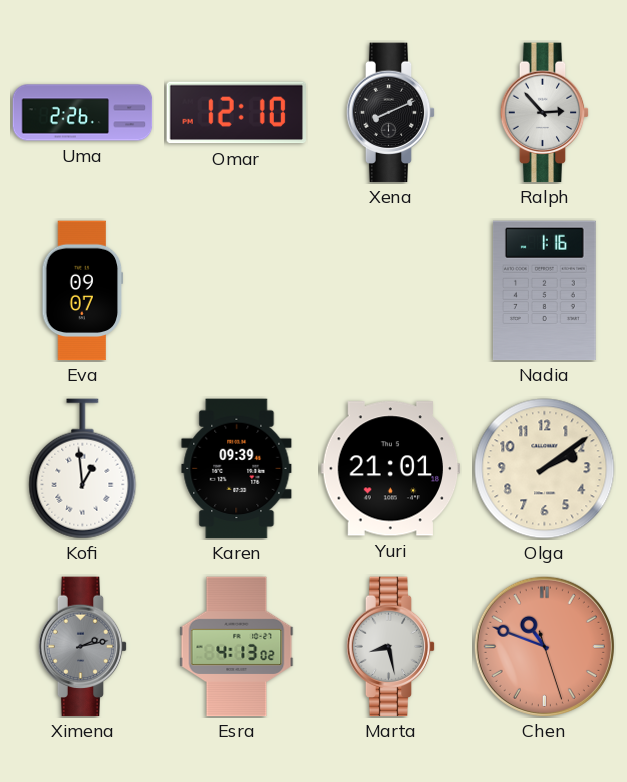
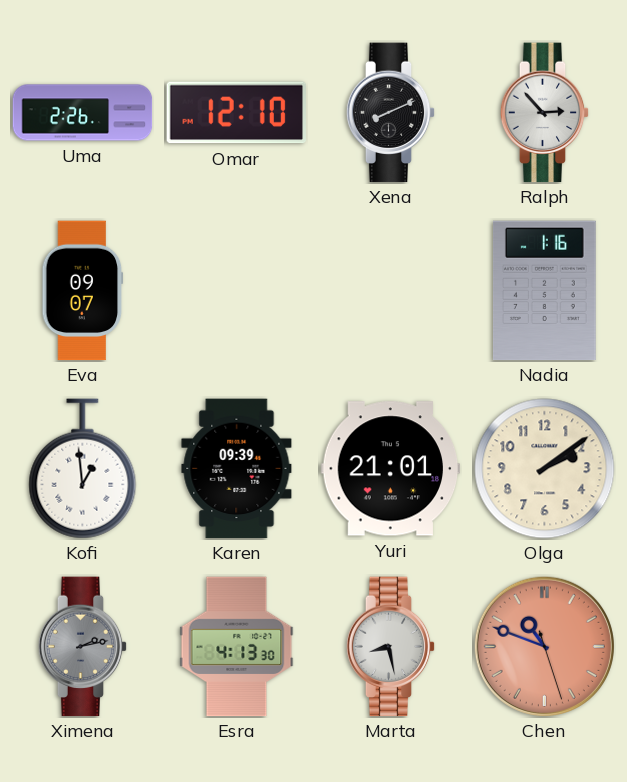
Esra: 4:13:02 -> 4:13:30
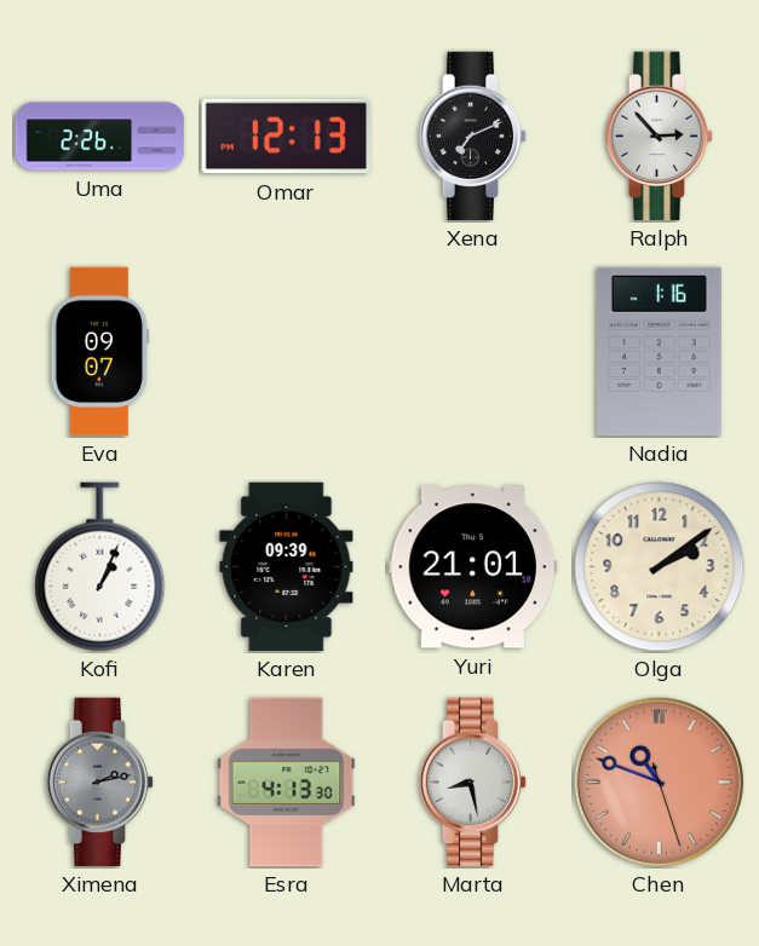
Omar: 12:10 -> 12:13
Xena: 8:11 -> 7:11
Kofi: 12:59 -> 1:04
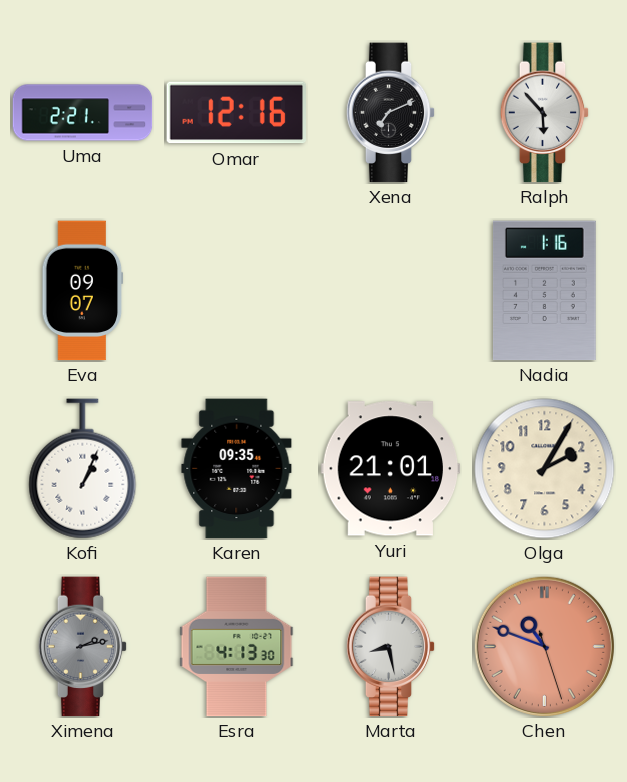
Uma: 2:26 -> 2:21
Omar: 12:13 -> 12:16
Ralph: 2:53 -> 5:53
Karen: 09:39 -> 09:35
Olga: 2:09 -> 2:05
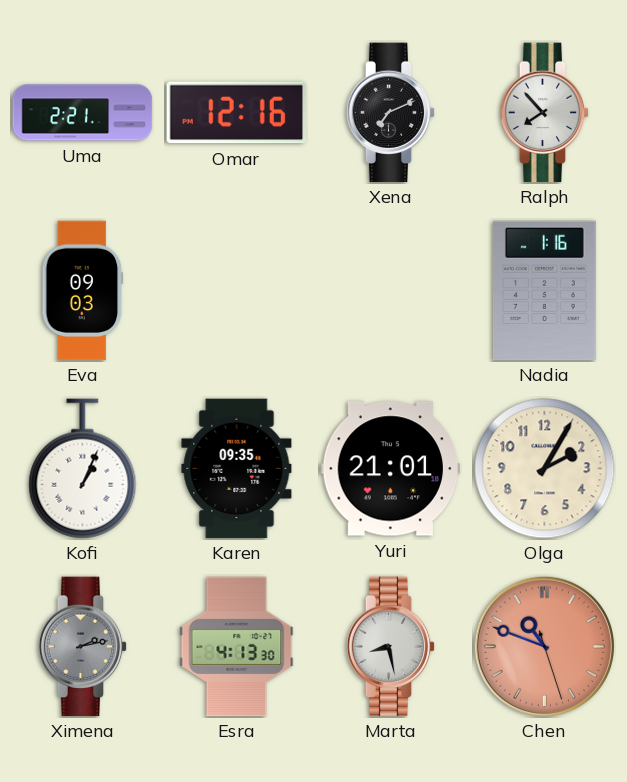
Ralph: 5:53 -> 7:53
Eva: 09:07 -> 09:03
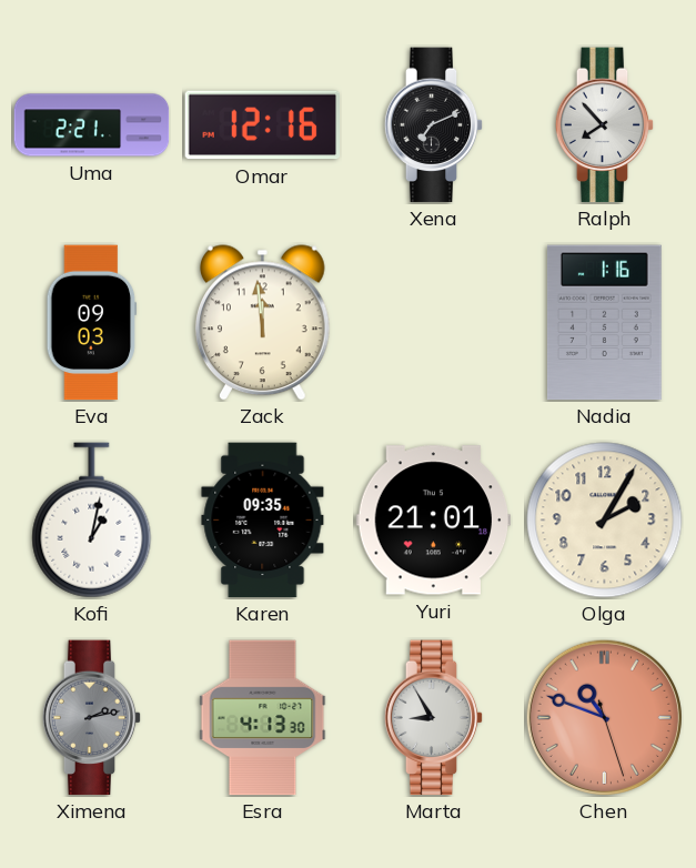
Zack: none -> 11:59
Kofi: 1:04 -> 1:02
Marta: 8:28 -> 8:55
